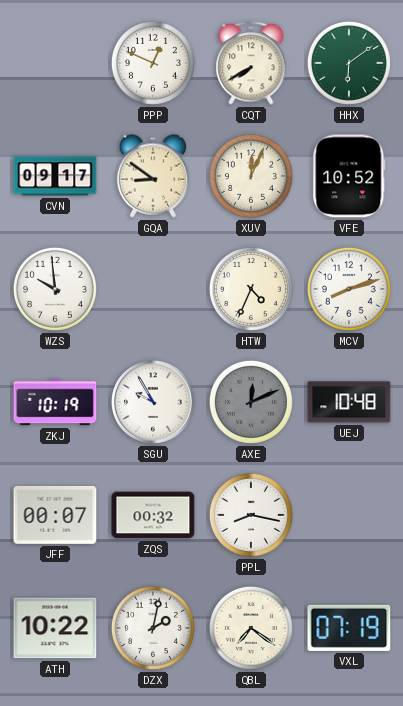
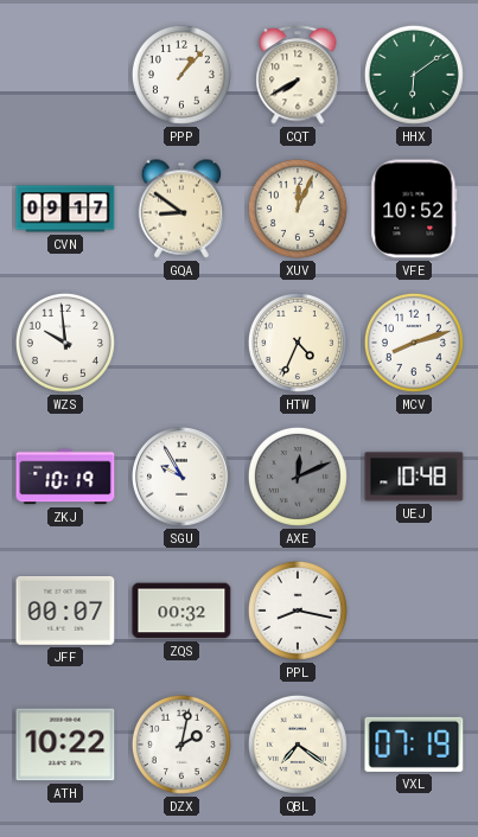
PPP: 12:49 -> 1:07
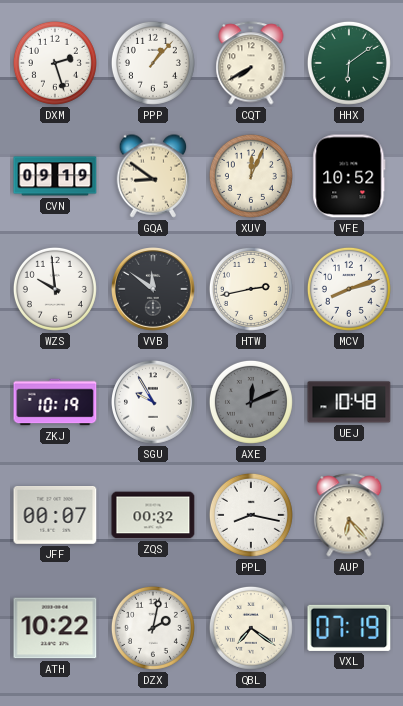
DXM: none -> 2:27
CVN: 09:17 -> 09:19
VVB: none -> 11:51
HTW: 4:34 -> 2:43
AUP: none -> 6:23
